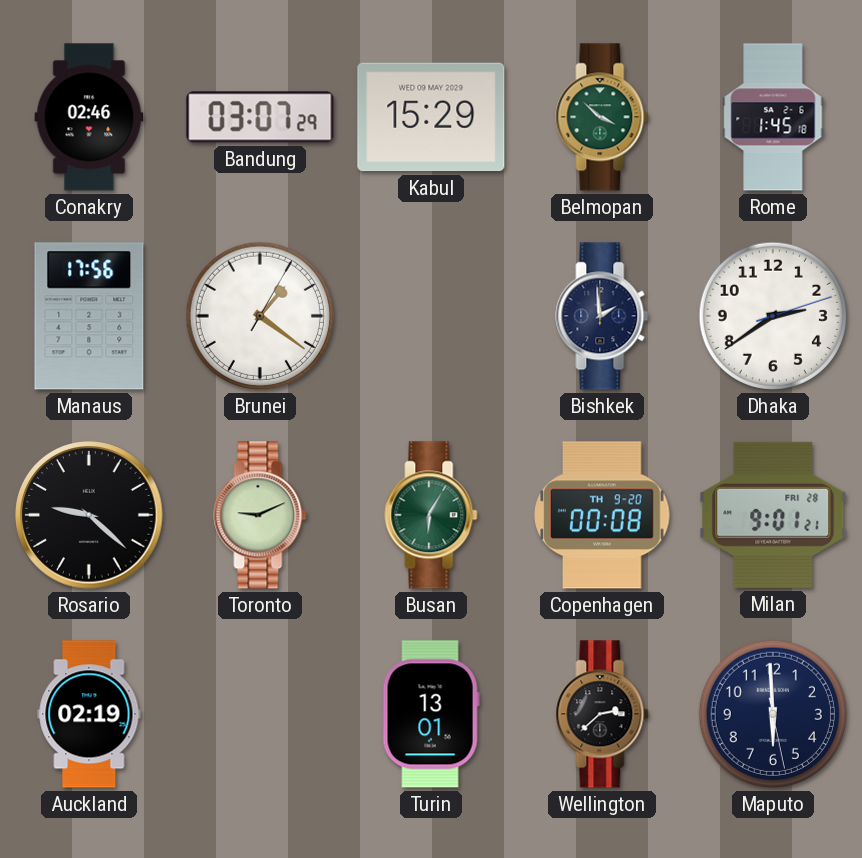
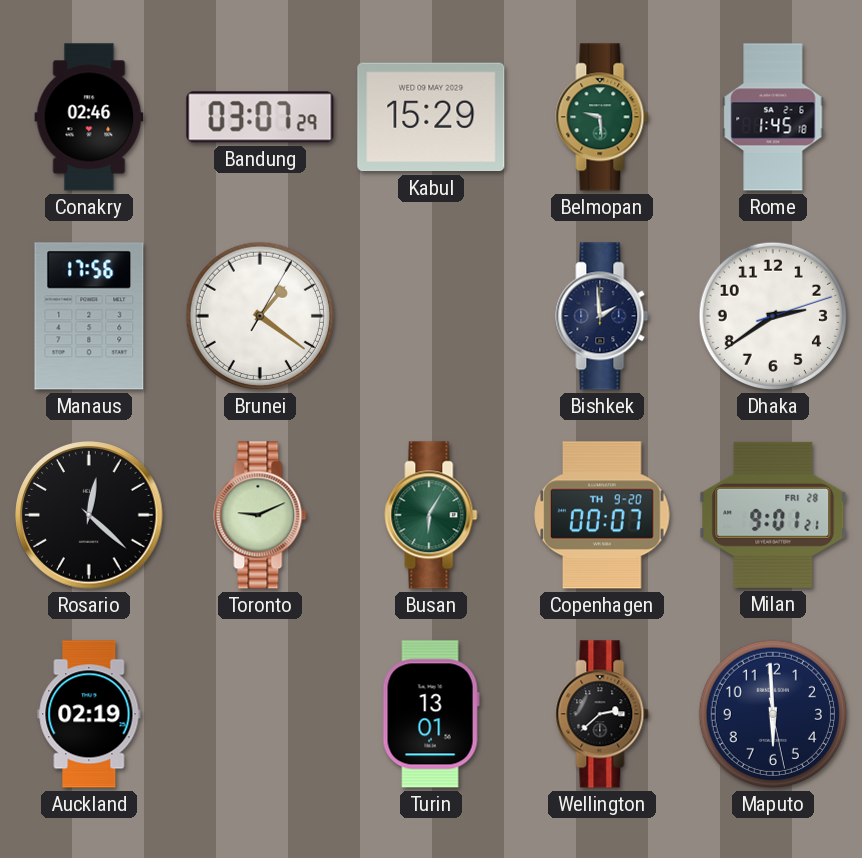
Belmopan: 3:52 -> 9:29
Rosario: 9:22 -> 12:22
Copenhagen: 00:08 -> 00:07
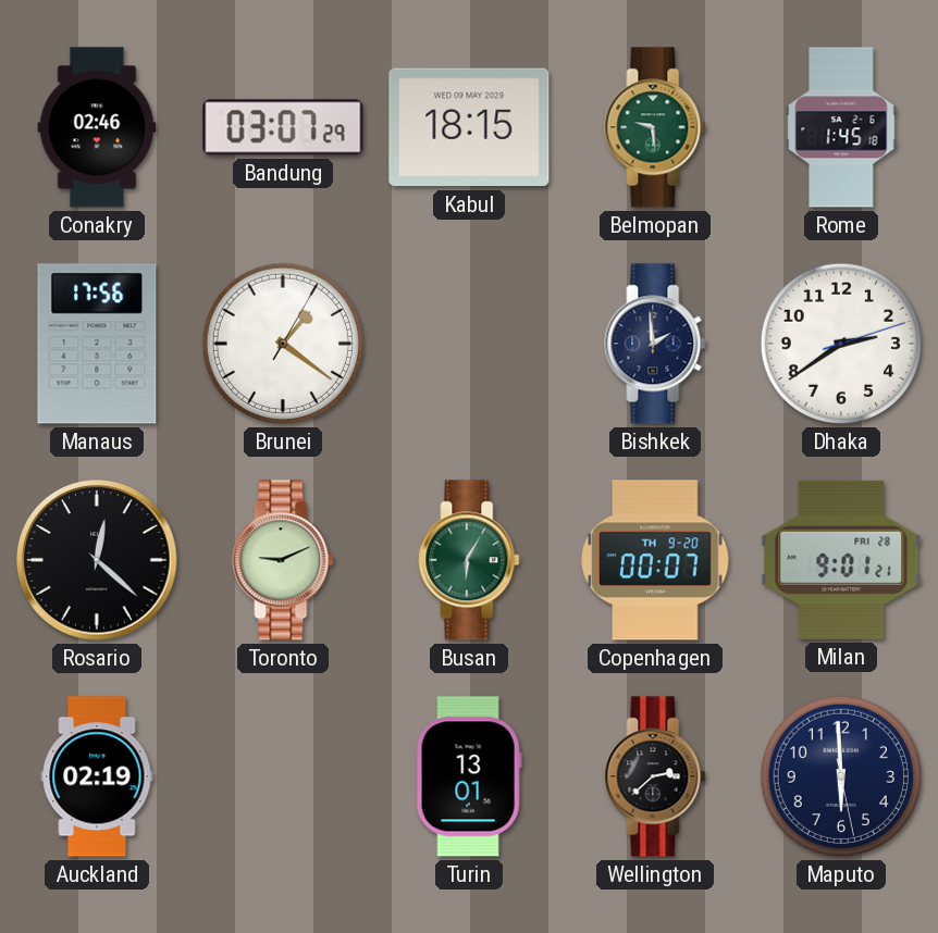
Kabul: 15:29 -> 18:15
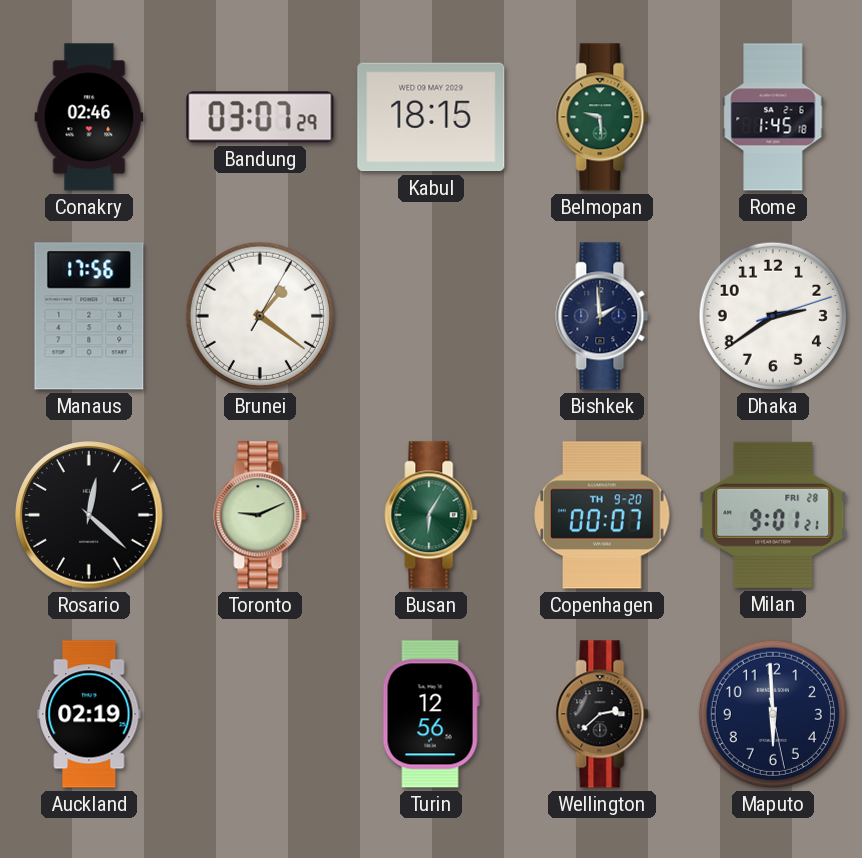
Turin: 13:01 -> 12:56
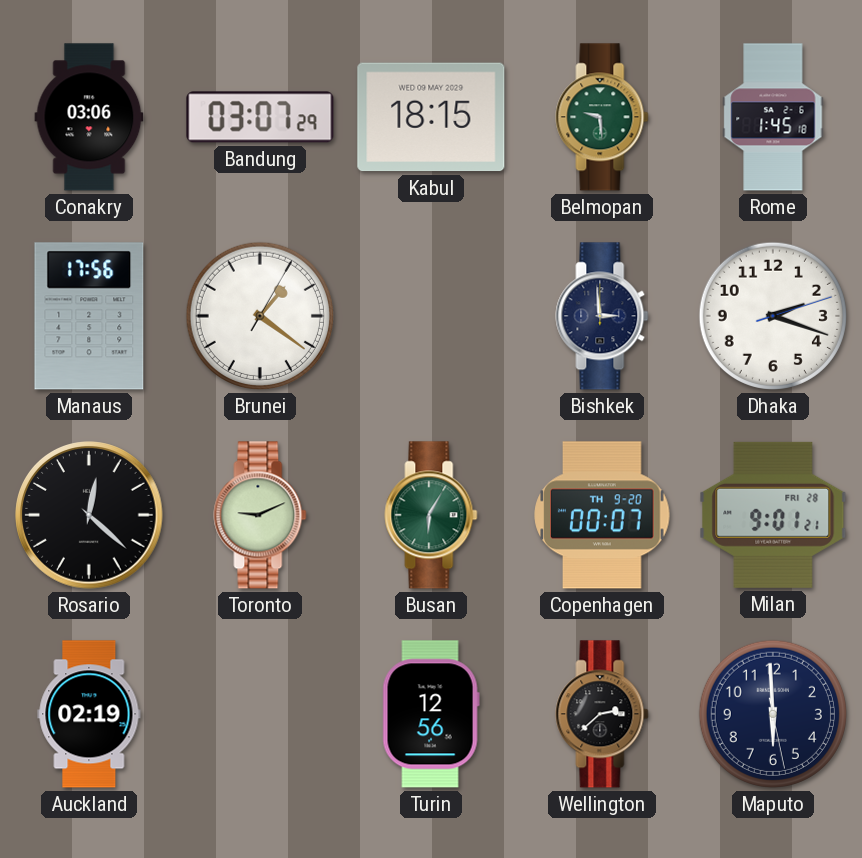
Conakry: 02:46 -> 03:06
Bishkek: 1:59 -> 2:59
Dhaka: 2:39 -> 2:18
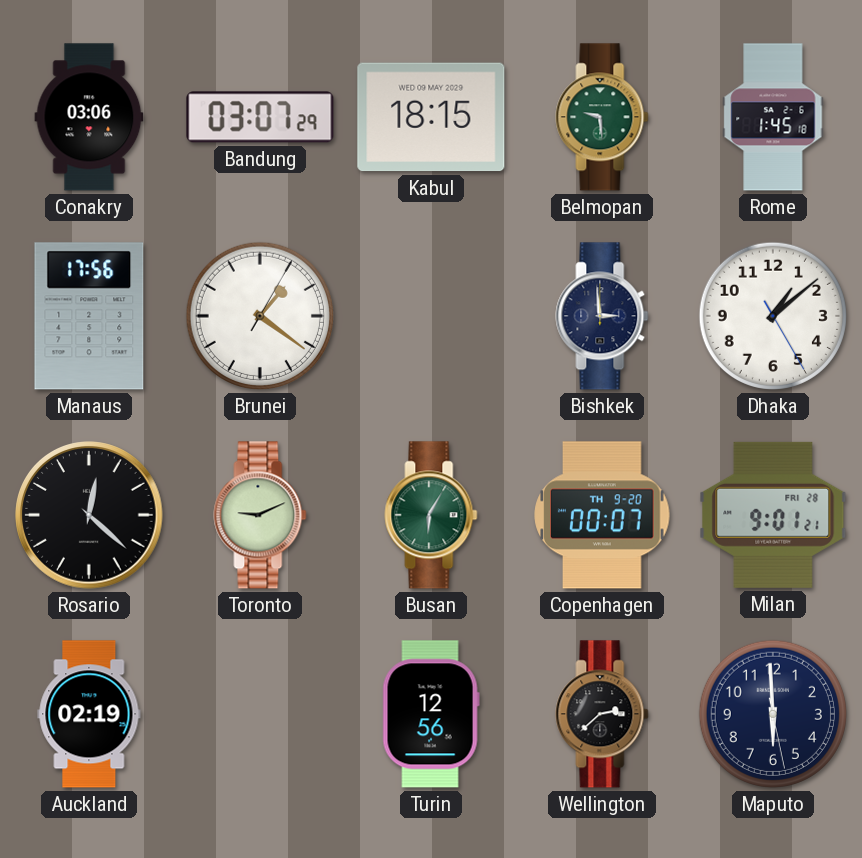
Dhaka: 2:18 -> 1:08
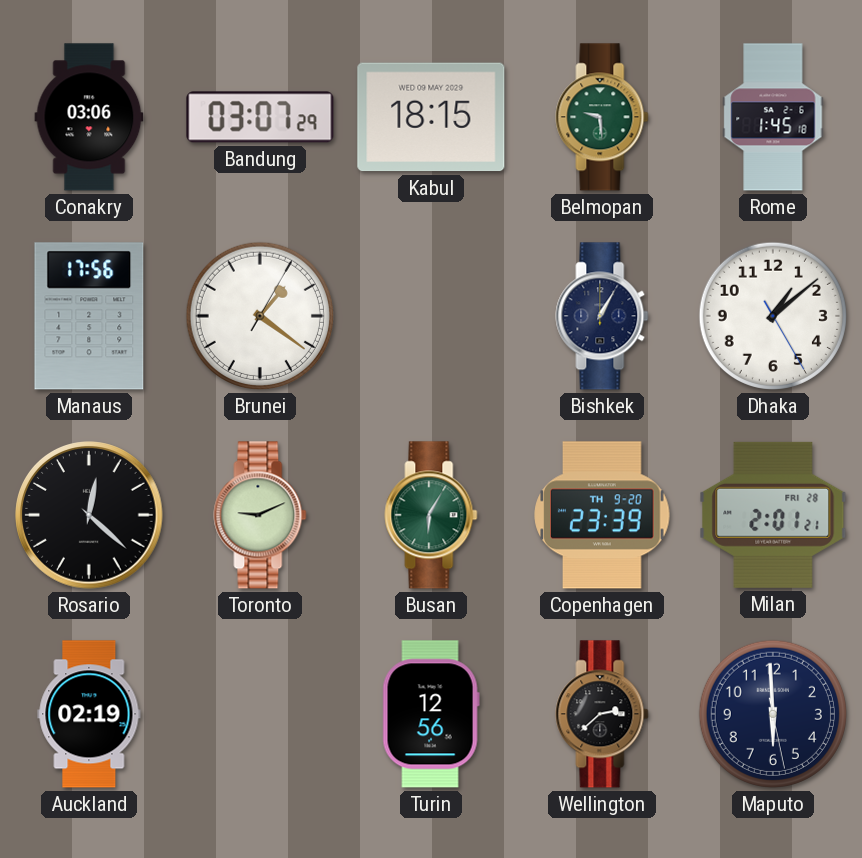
Bishkek: 2:59 -> 1:05
Copenhagen: 00:07 -> 23:39
Milan: 9:01 -> 2:01
